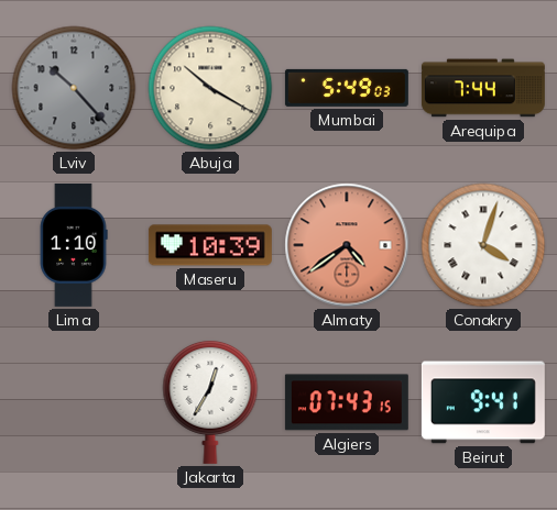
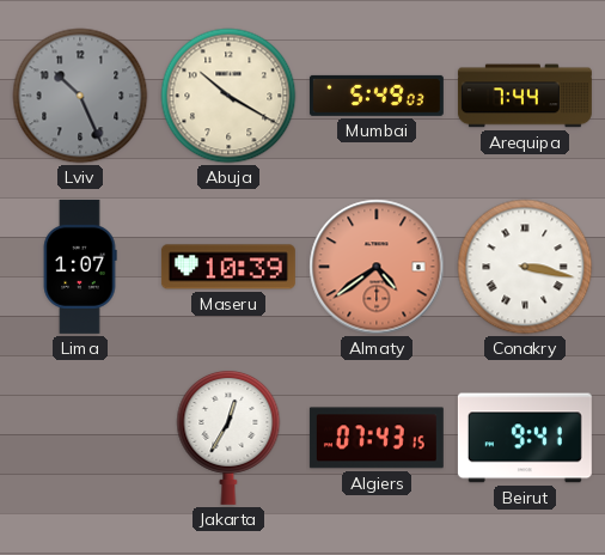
Lviv: 10:23 -> 10:26
Lima: 1:10 -> 1:07
Conakry: 4:03 -> 3:17
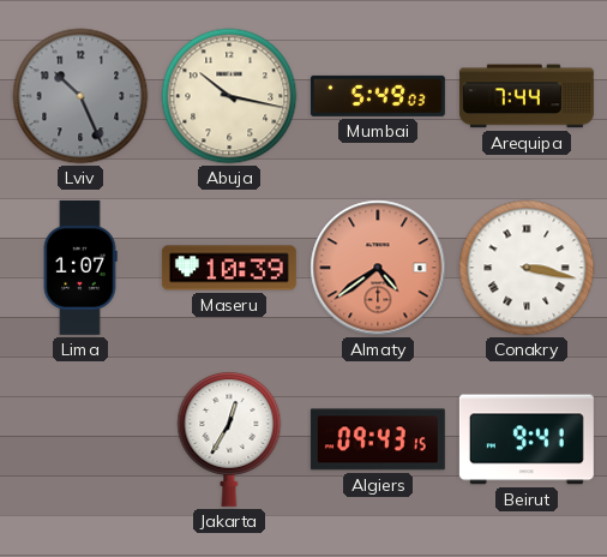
Abuja: 10:20 -> 10:17
Algiers: 07:43 -> 09:43
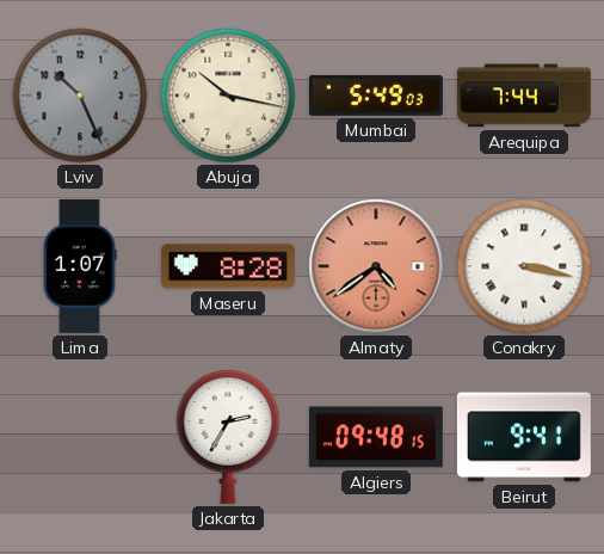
Maseru: 10:39 -> 8:28
Jakarta: 12:35 -> 2:35
Algiers: 09:43 -> 09:48
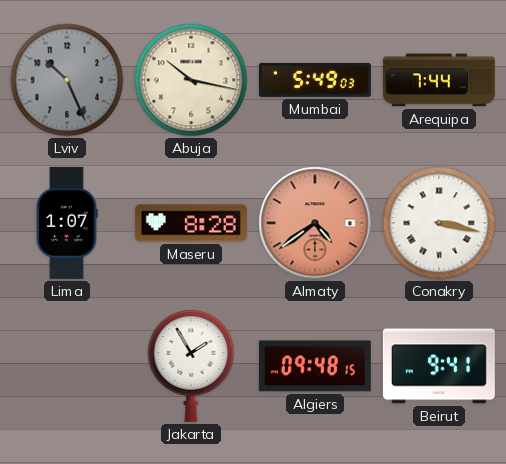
Jakarta: 2:35 -> 1:55
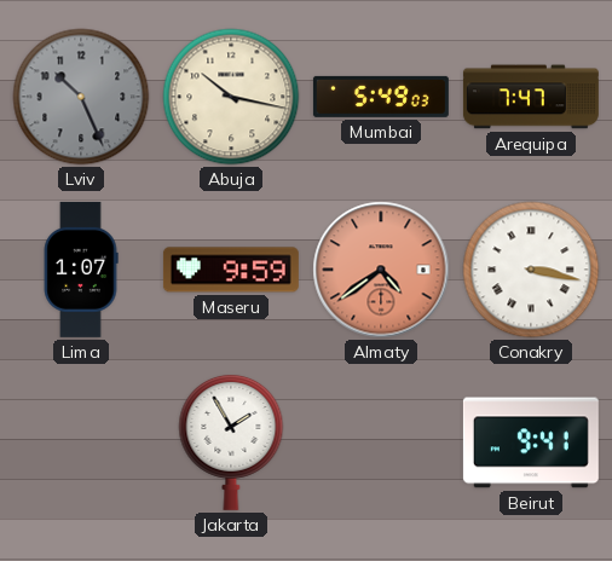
Arequipa: 7:44 -> 7:47
Maseru: 8:28 -> 9:59
Algiers: 09:48 -> none
